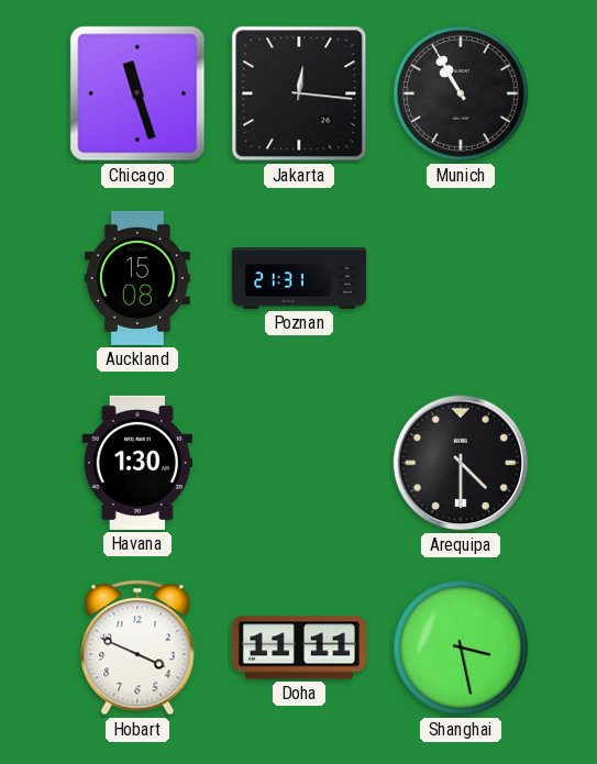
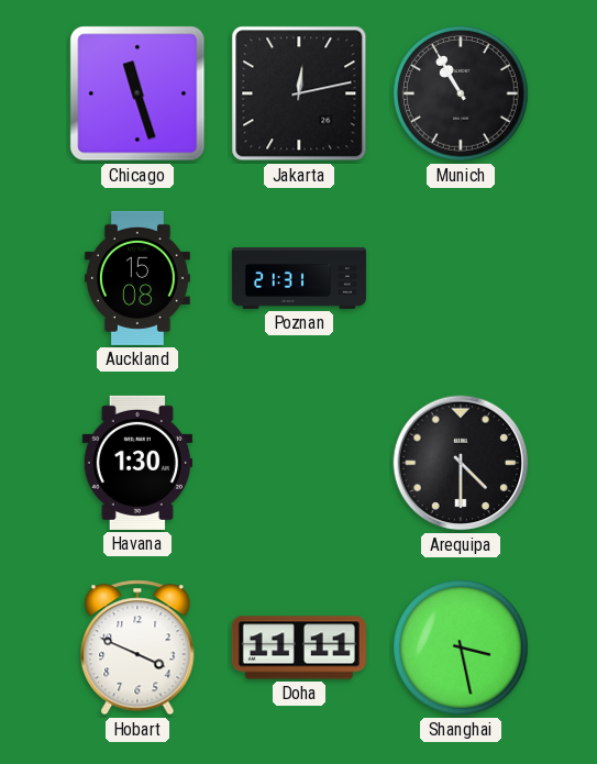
Jakarta: 12:16 -> 12:13
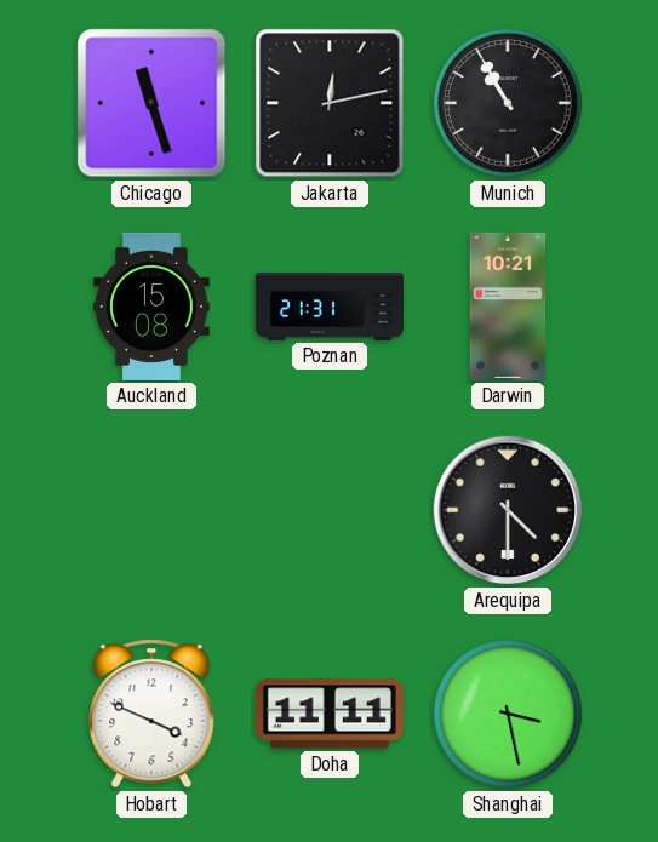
Darwin: none -> 10:21
Havana: 1:30 -> none
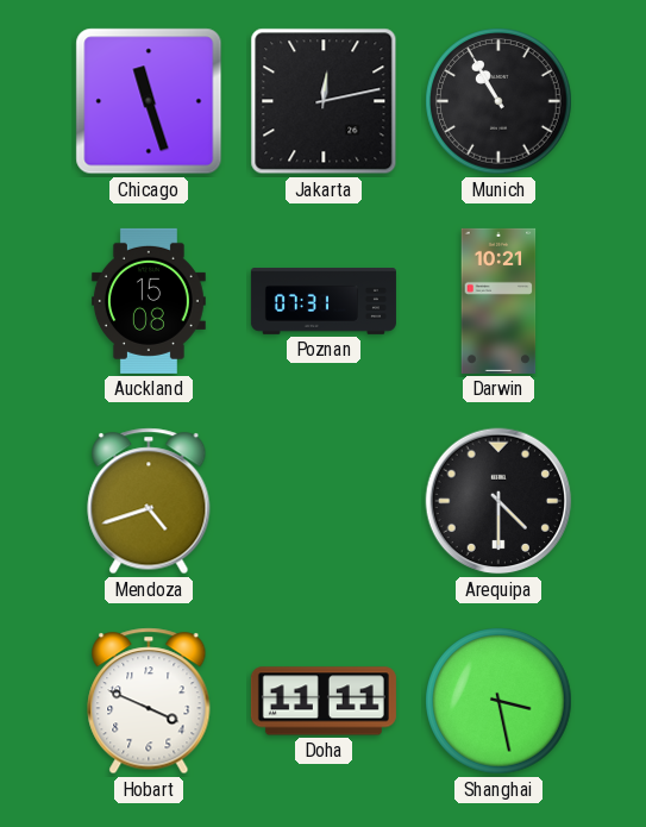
Poznan: 21:31 -> 07:31
Mendoza: none -> 4:42
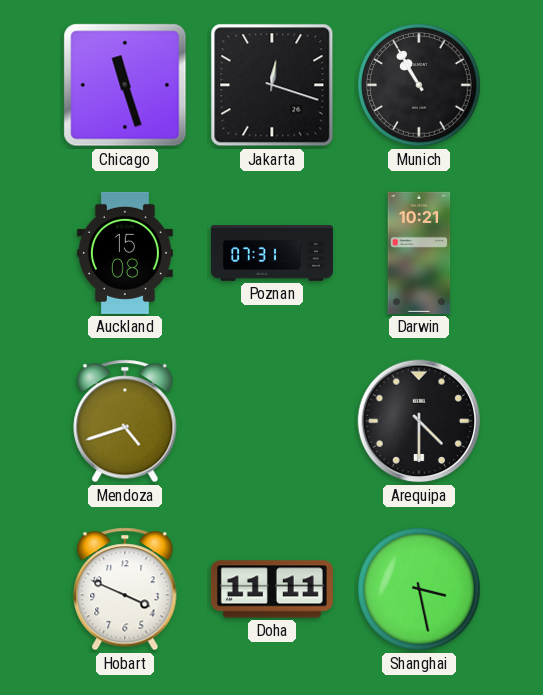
Jakarta: 12:13 -> 12:18
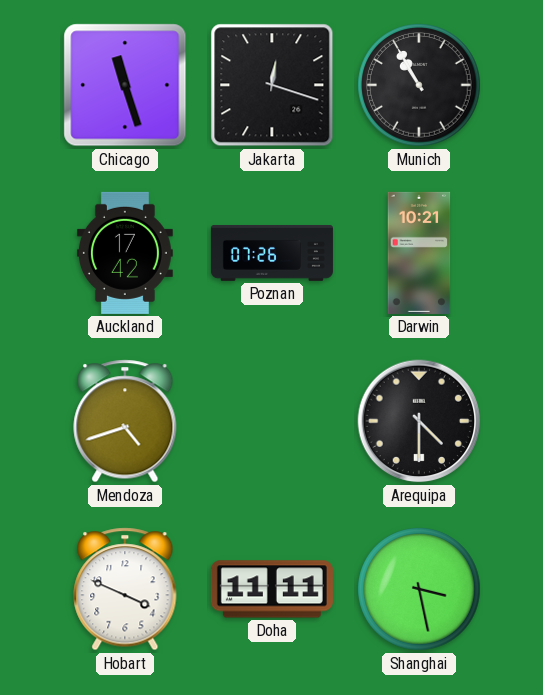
Auckland: 15:08 -> 17:42
Poznan: 07:31 -> 07:26
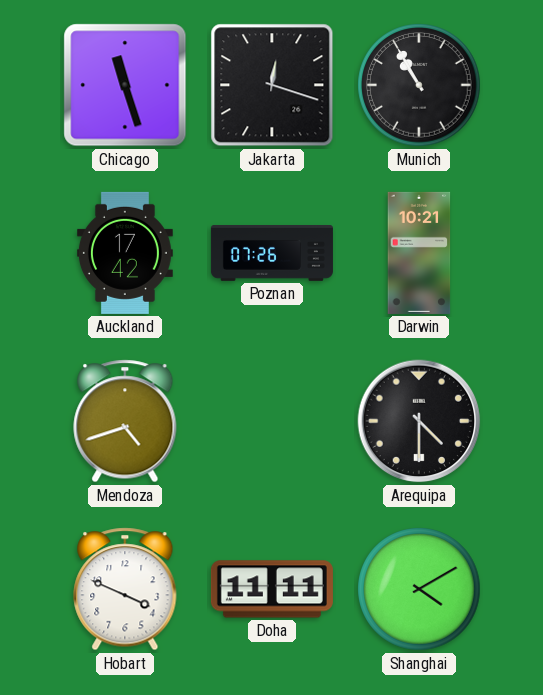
Shanghai: 3:28 -> 4:10
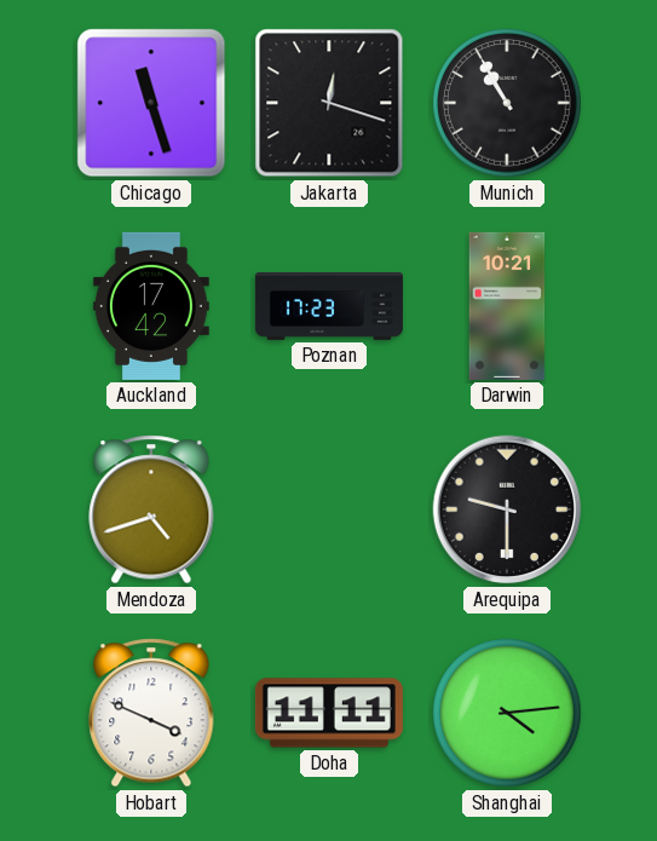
Poznan: 07:26 -> 17:23
Arequipa: 4:30 -> 9:30
Shanghai: 4:10 -> 4:14
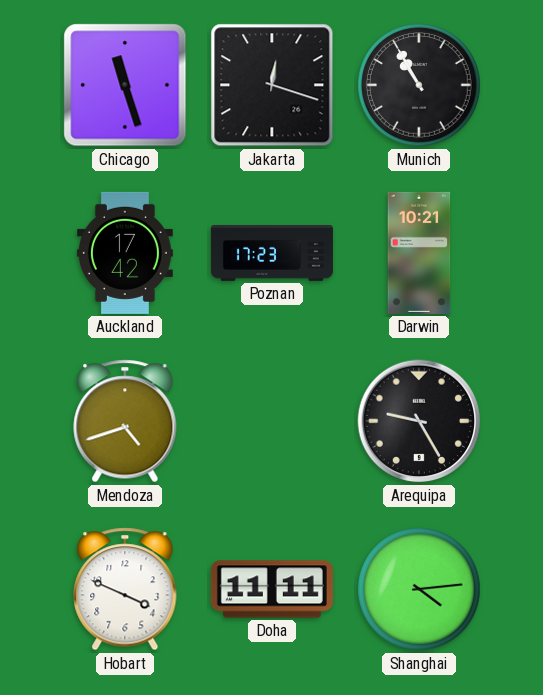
Arequipa: 9:30 -> 9:25
